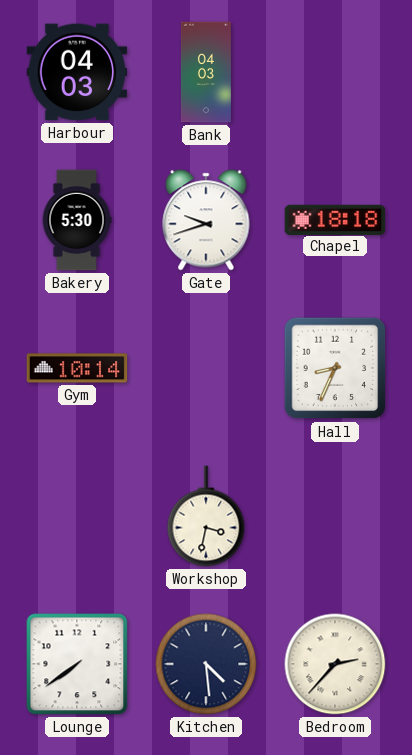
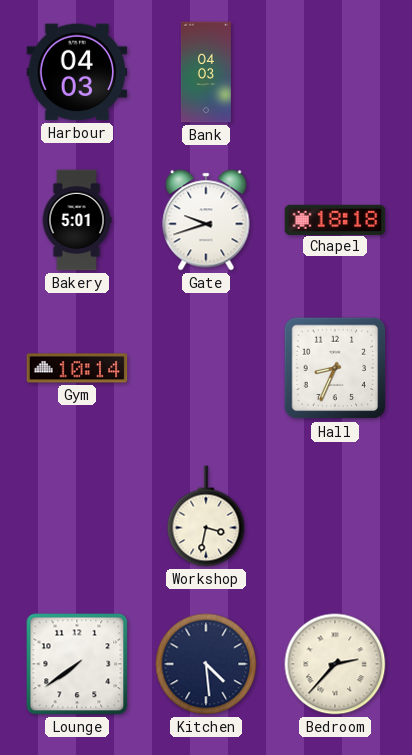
Bakery: 5:30 -> 5:01
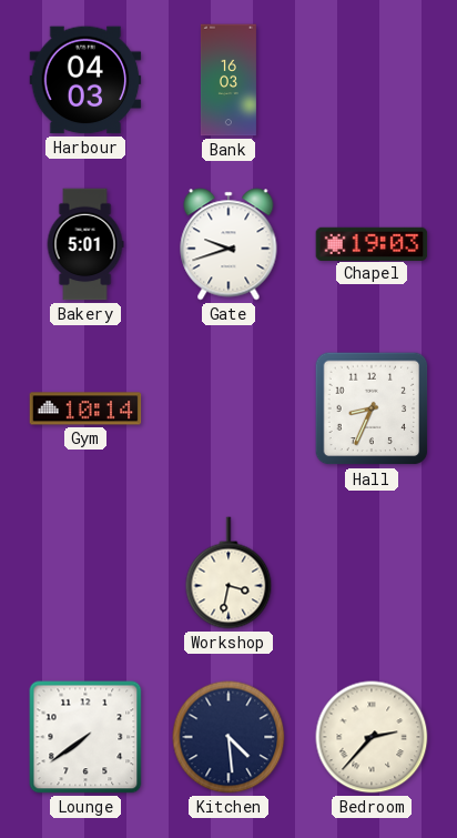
Bank: 04:03 -> 16:03
Chapel: 18:18 -> 19:03
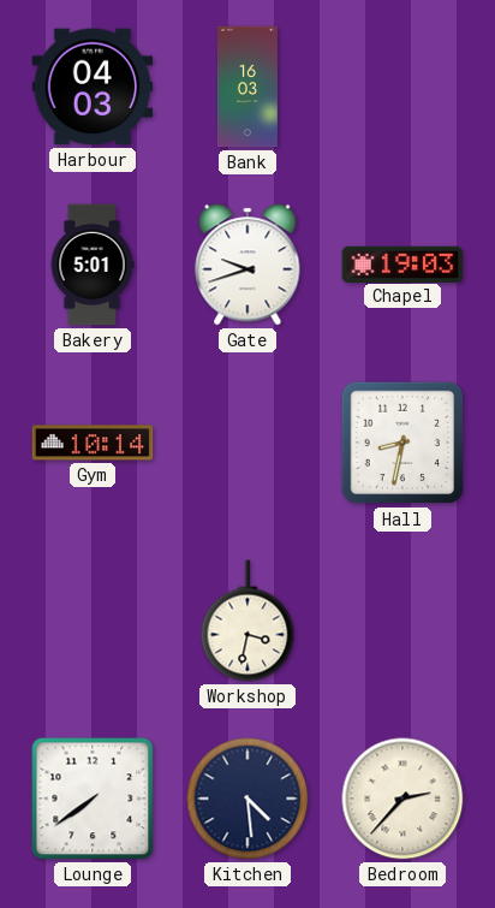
Hall: 8:34 -> 8:32
